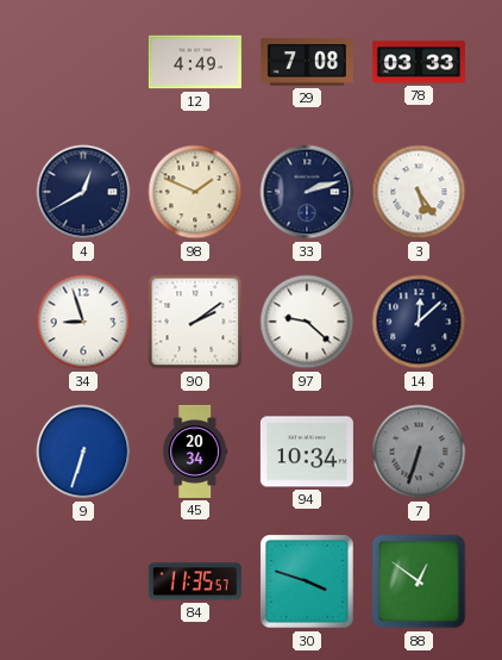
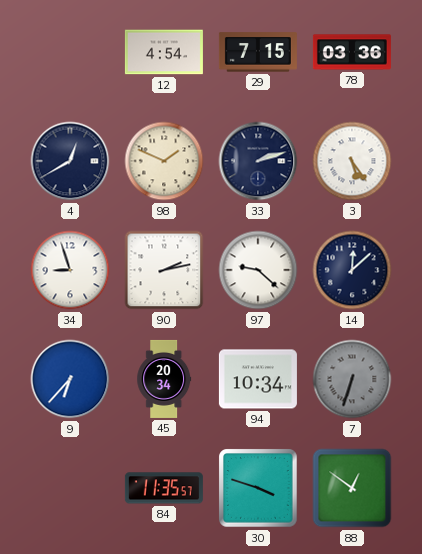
12: 4:49 -> 4:54
29: 7:08 -> 7:15
78: 03:33 -> 03:36
90: 2:09 -> 2:13
9: 6:33 -> 6:37
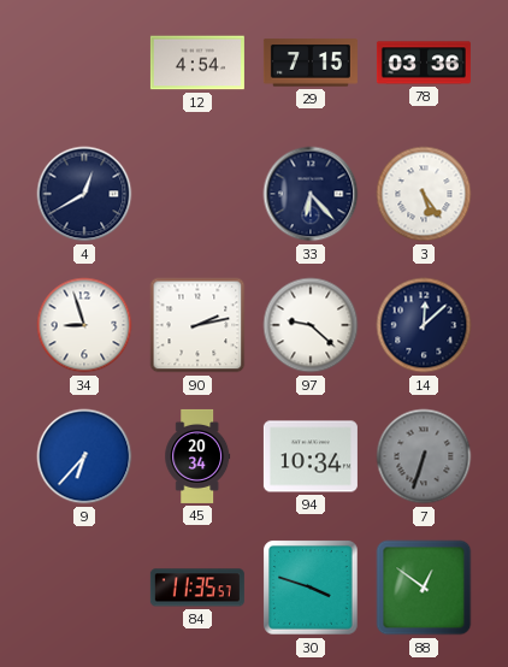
98: 1:49 -> none
33: 2:12 -> 6:23
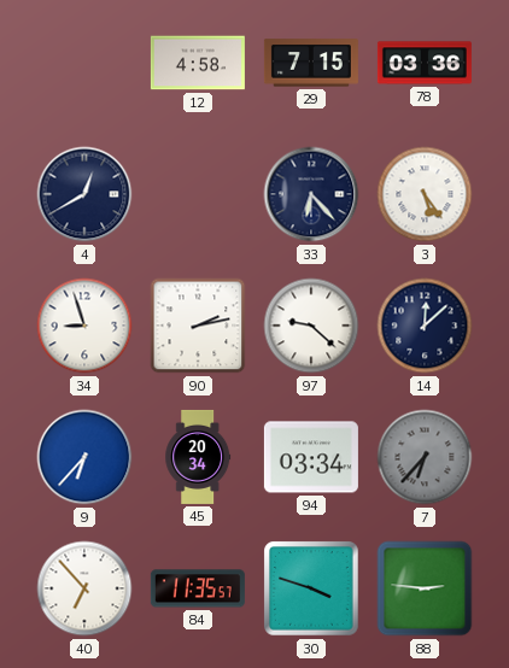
12: 4:54 -> 4:58
94: 10:34 -> 03:34
7: 6:33 -> 6:37
40: none -> 6:53
88: 12:51 -> 2:46
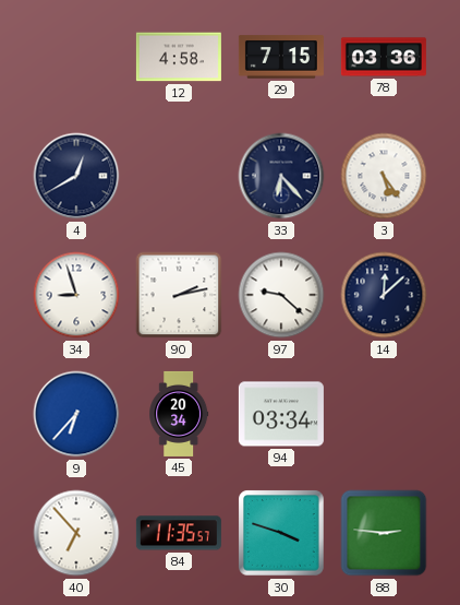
7: 6:37 -> none
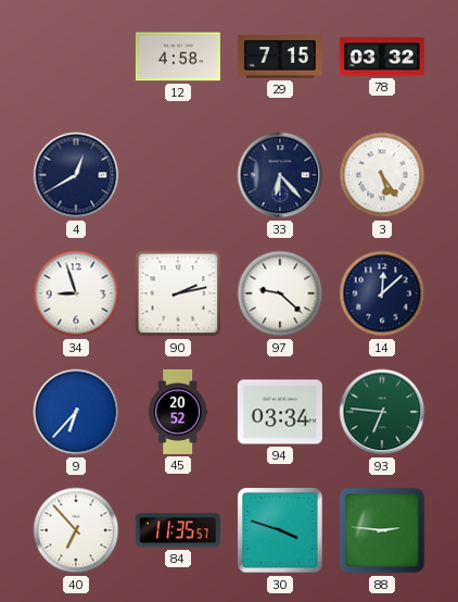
78: 03:36 -> 03:32
45: 20:34 -> 20:52
93: none -> 6:46
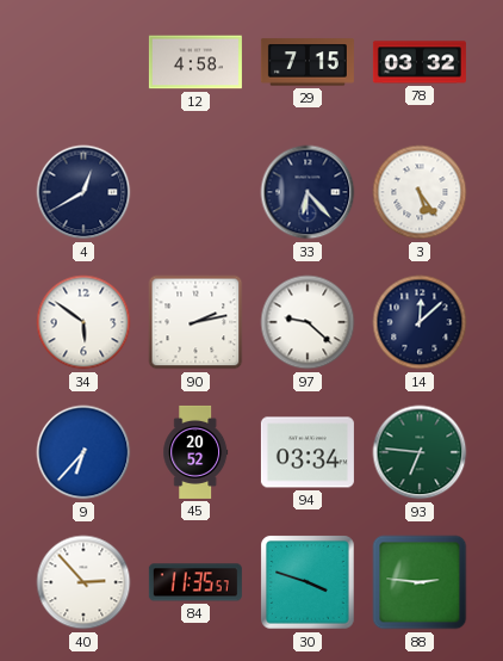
34: 8:57 -> 5:51
40: 6:53 -> 2:53
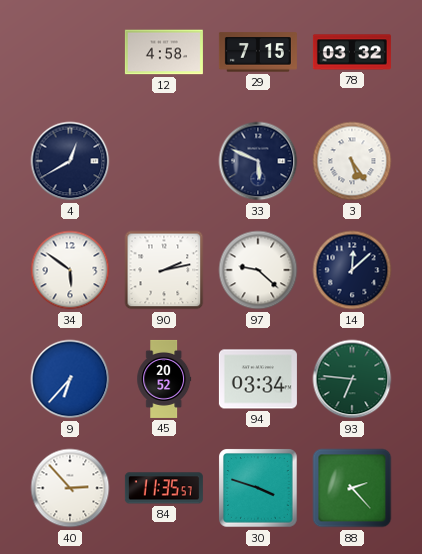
33: 6:23 -> 5:49
88: 2:46 -> 2:23
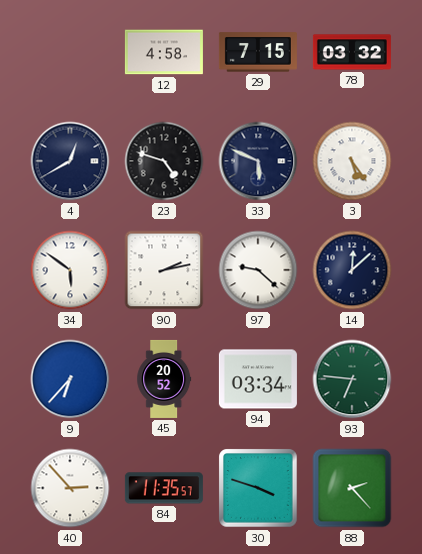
23: none -> 4:48
